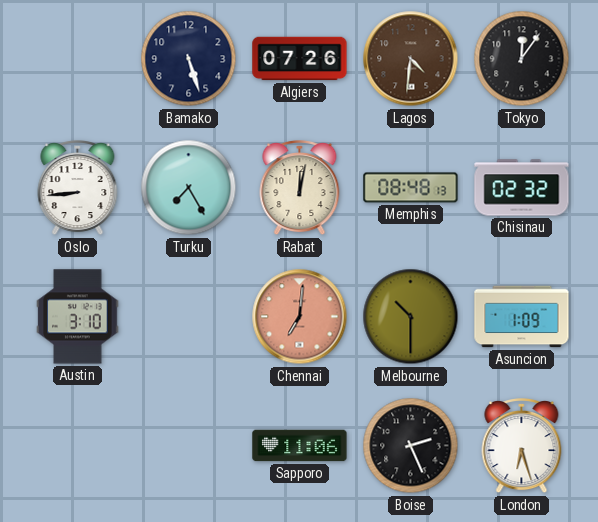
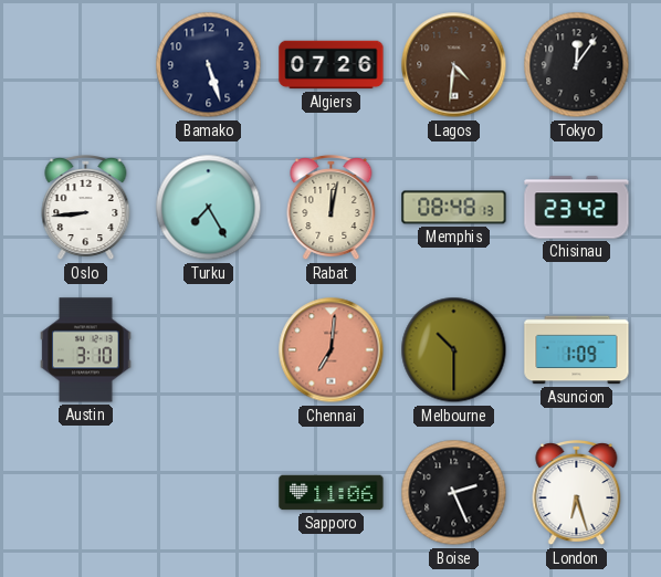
Chisinau: 02:32 -> 23:42
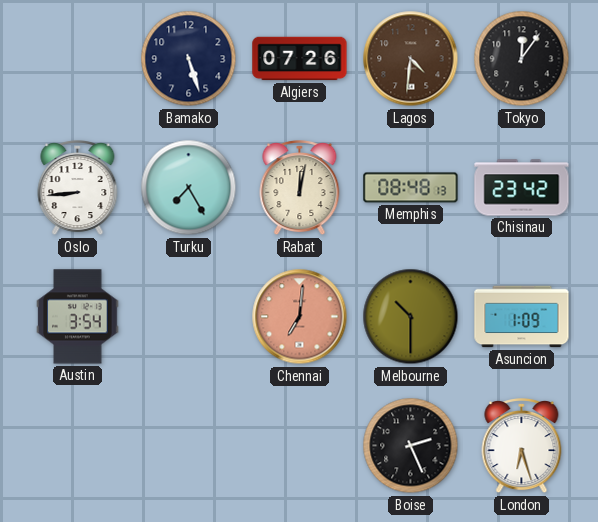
Austin: 3:10 -> 3:54
Sapporo: 11:06 -> none
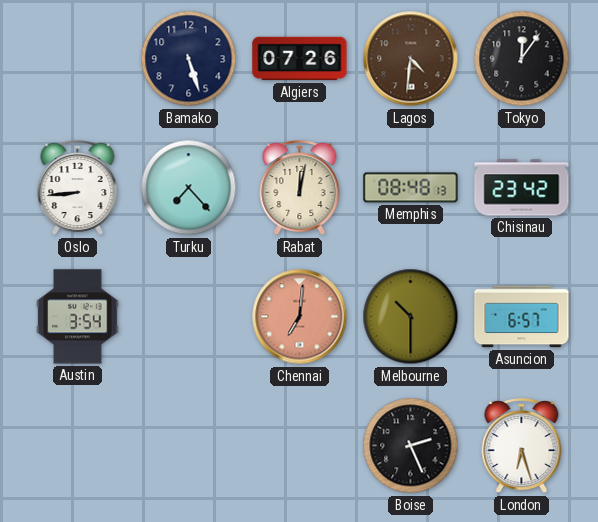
Turku: 7:25 -> 7:23
Asuncion: 1:09 -> 6:57
